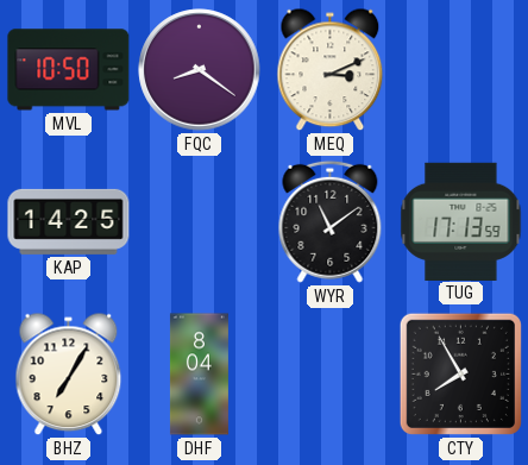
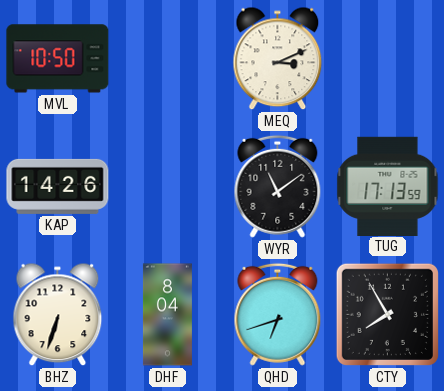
FQC: 8:21 -> none
KAP: 14:25 -> 14:26
BHZ: 7:05 -> 6:33
QHD: none -> 6:42
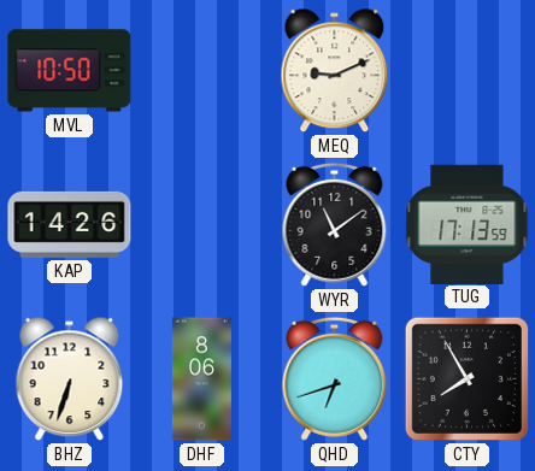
MEQ: 3:11 -> 9:11
DHF: 8:04 -> 8:06
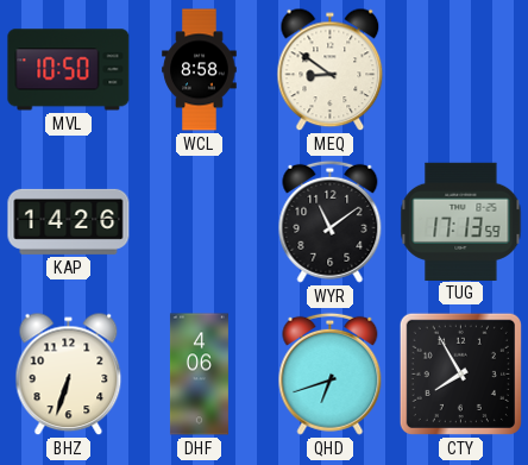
WCL: none -> 8:58
MEQ: 9:11 -> 8:51
DHF: 8:06 -> 4:06
